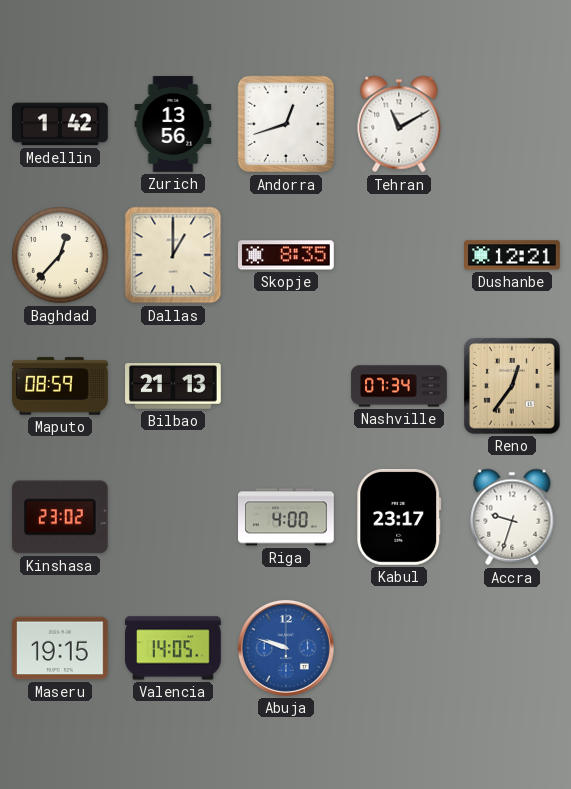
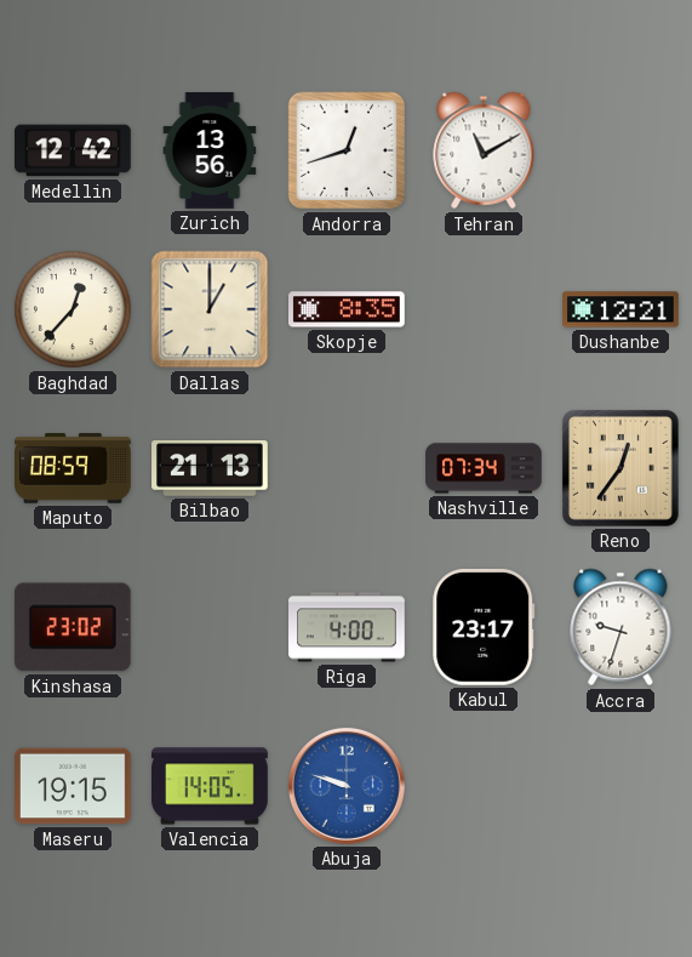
Medellin: 1:42 -> 12:42
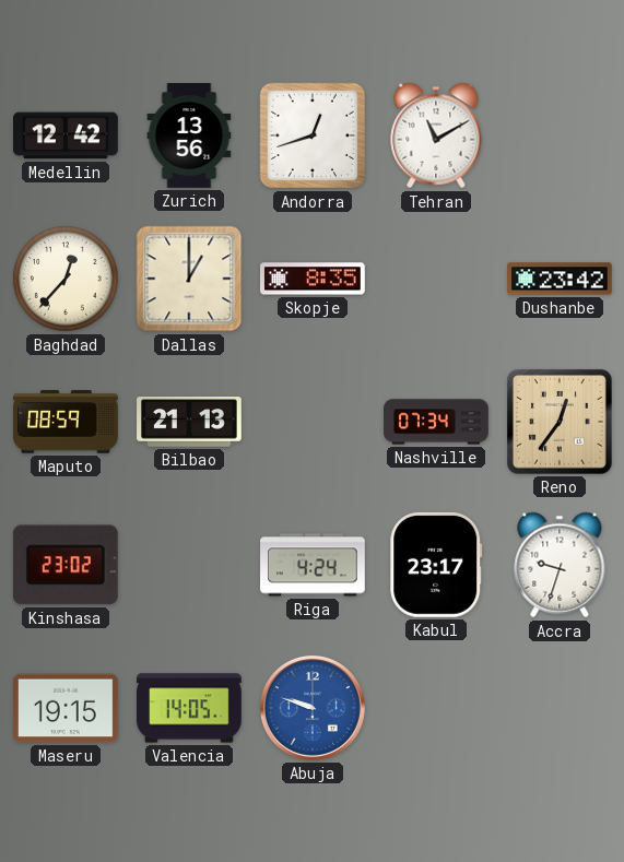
Dushanbe: 12:21 -> 23:42
Riga: 4:00 -> 4:24
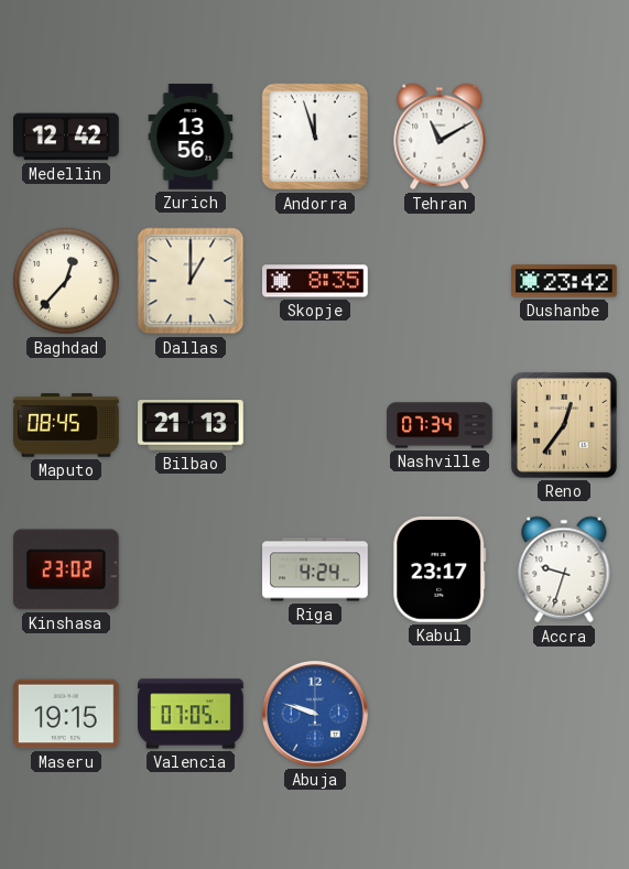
Andorra: 12:42 -> 11:57
Maputo: 08:59 -> 08:45
Valencia: 14:05 -> 07:05
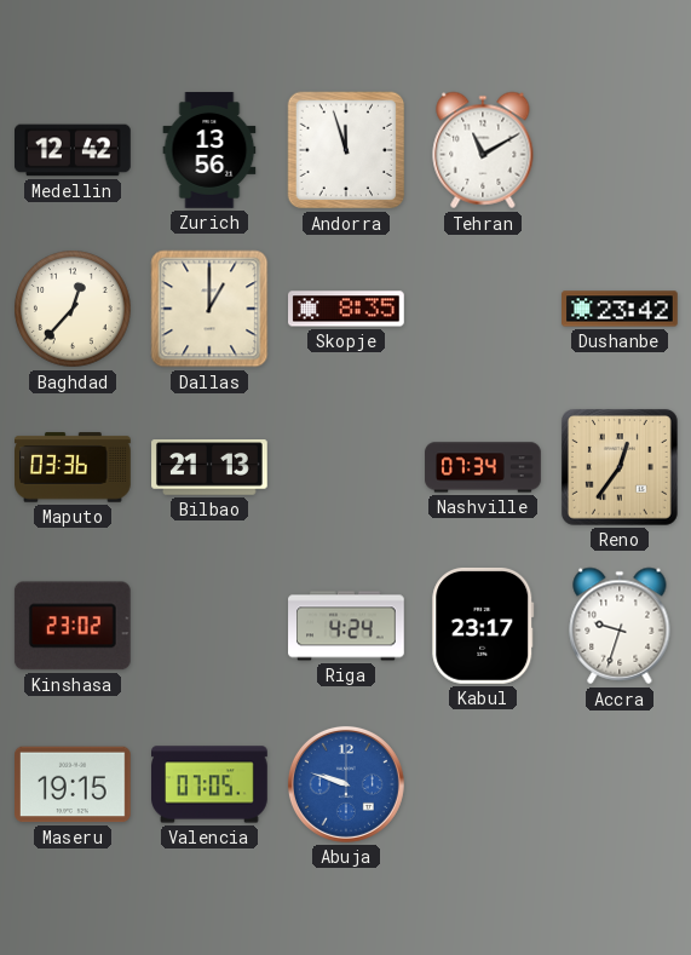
Maputo: 08:45 -> 03:36
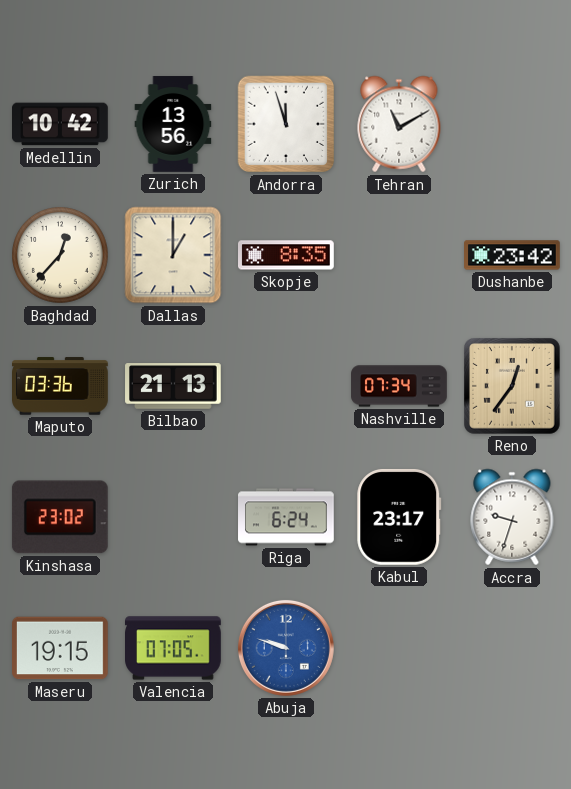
Medellin: 12:42 -> 10:42
Riga: 4:24 -> 6:24
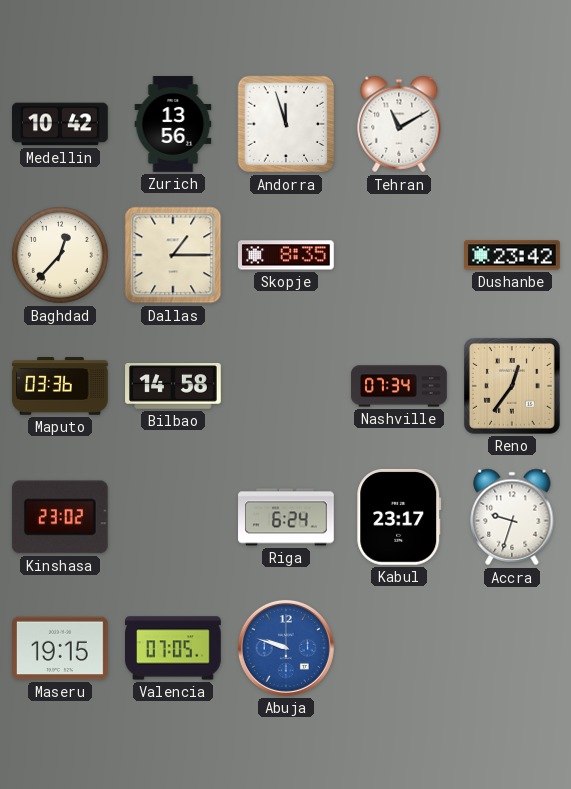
Dallas: 1:00 -> 1:15
Bilbao: 21:13 -> 14:58
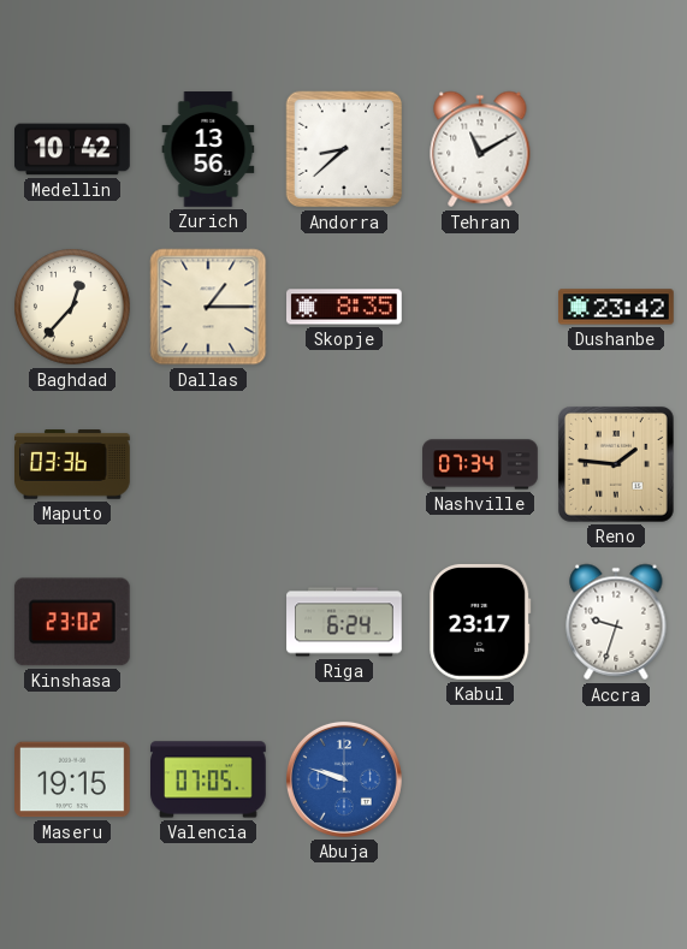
Andorra: 11:57 -> 8:38
Bilbao: 14:58 -> none
Reno: 12:36 -> 1:46
